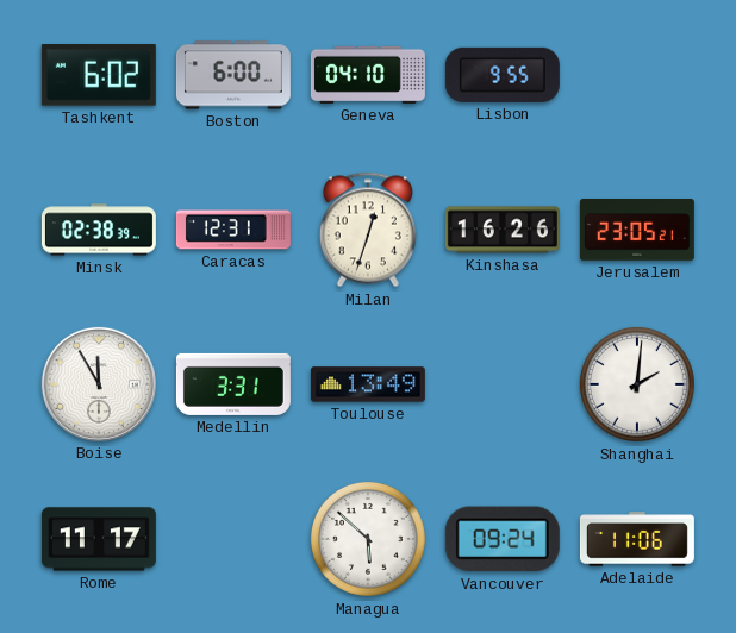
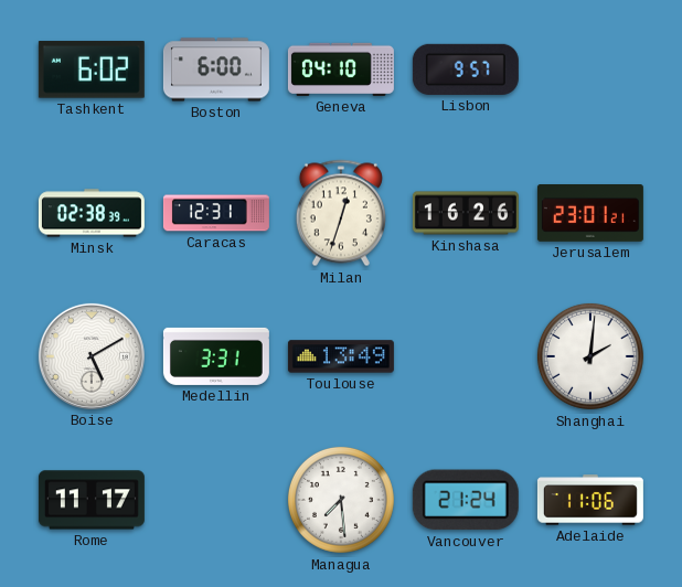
Lisbon: 9:55 -> 9:57
Jerusalem: 23:05 -> 23:01
Boise: 11:55 -> 5:10
Managua: 5:52 -> 7:29
Vancouver: 09:24 -> 21:24
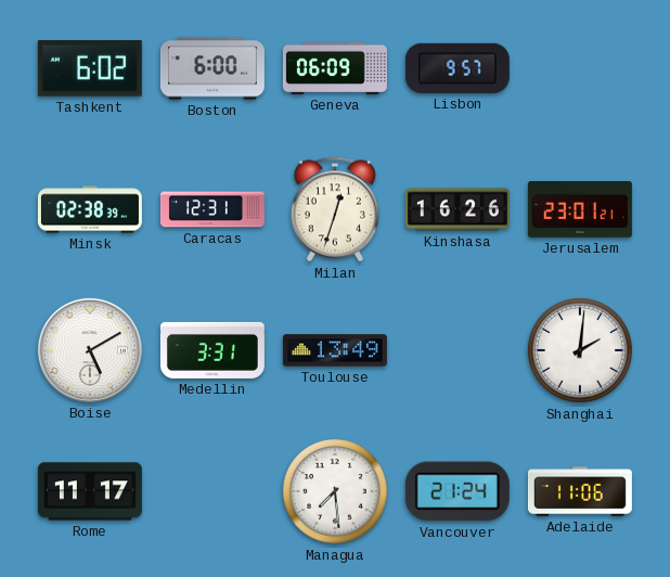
Geneva: 04:10 -> 06:09
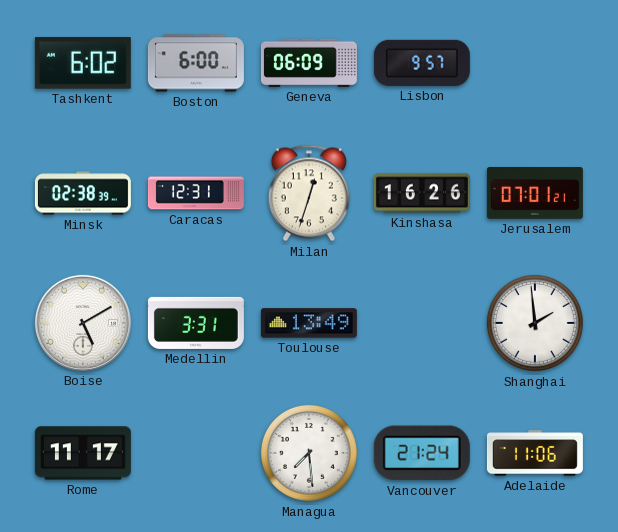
Jerusalem: 23:01 -> 07:01
Shanghai: 2:01 -> 1:59
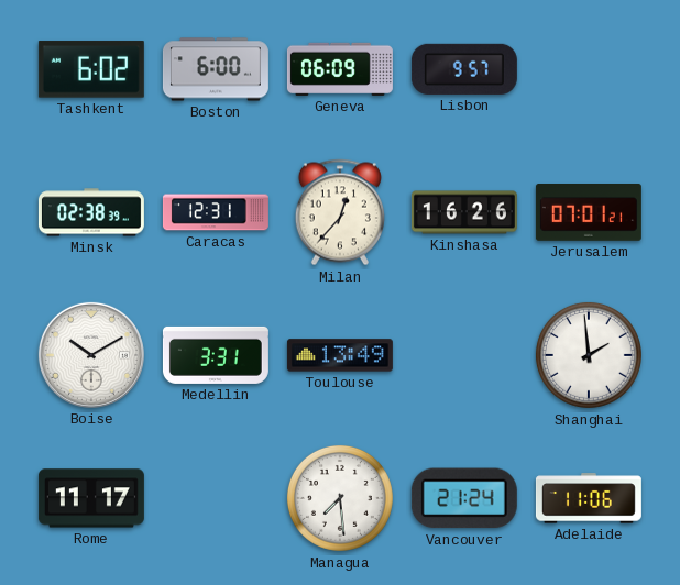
Milan: 12:33 -> 12:37
Boise: 5:10 -> 10:10
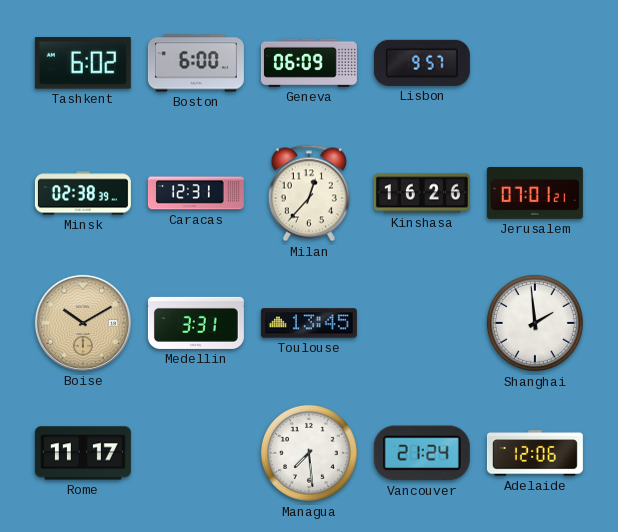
Boise dial: white -> champagne
Toulouse: 13:49 -> 13:45
Adelaide: 11:06 -> 12:06
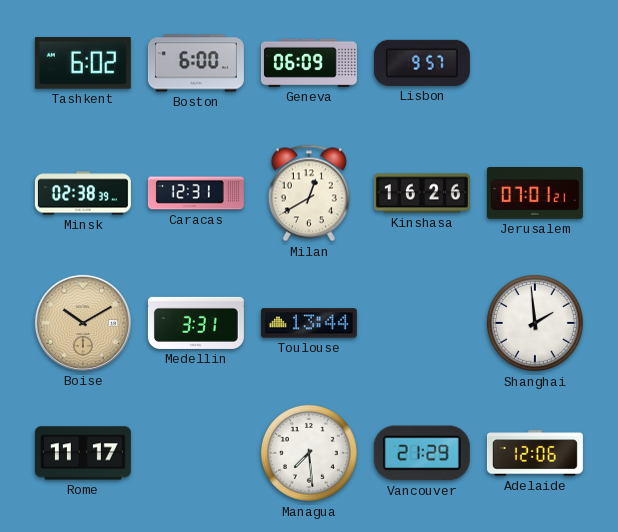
Milan: 12:37 -> 12:40
Toulouse: 13:45 -> 13:44
Vancouver: 21:24 -> 21:29
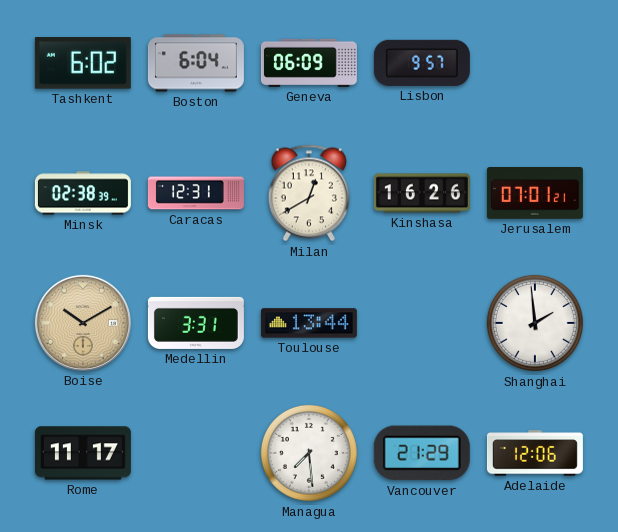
Boston: 6:00 -> 6:04
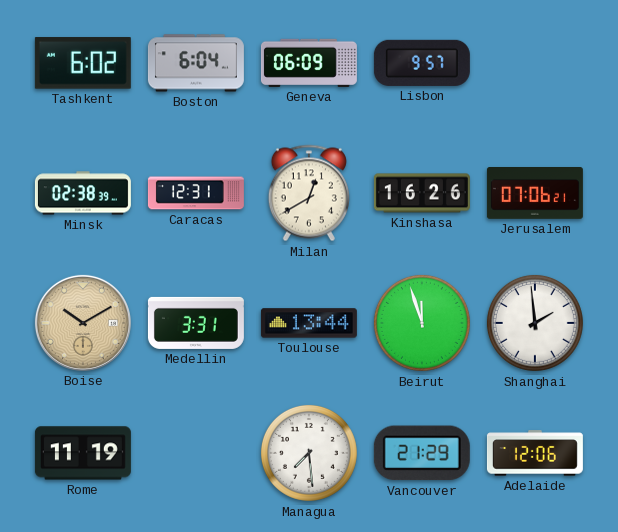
Jerusalem: 07:01 -> 07:06
Beirut: none -> 11:57
Rome: 11:17 -> 11:19
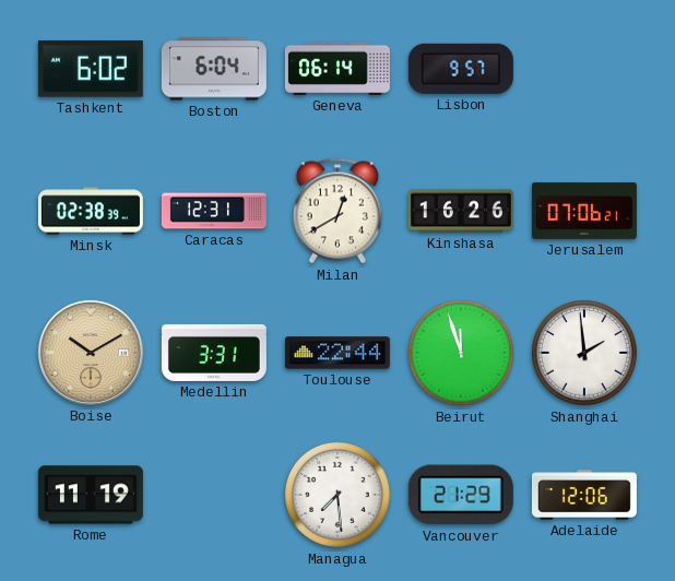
Geneva: 06:09 -> 06:14
Toulouse: 13:44 -> 22:44
